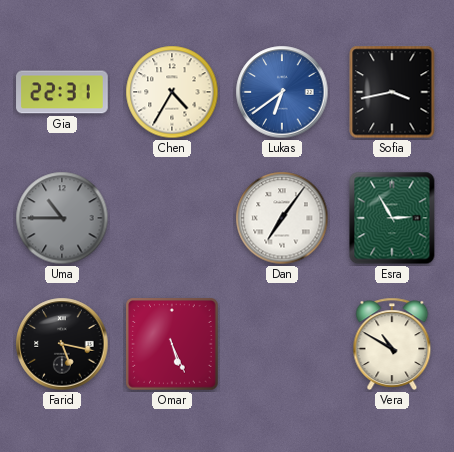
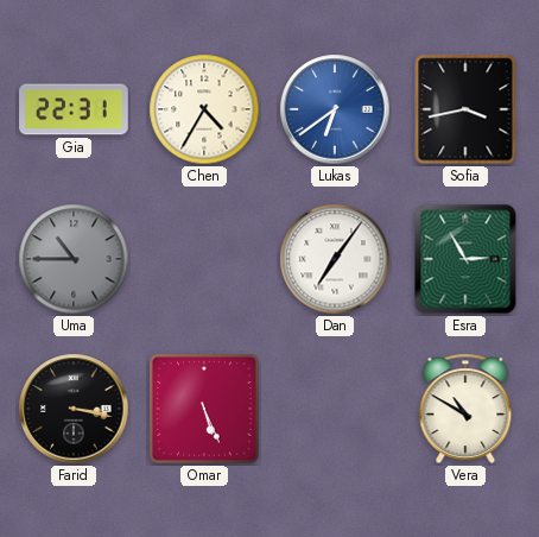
Farid: 5:17 -> 3:17
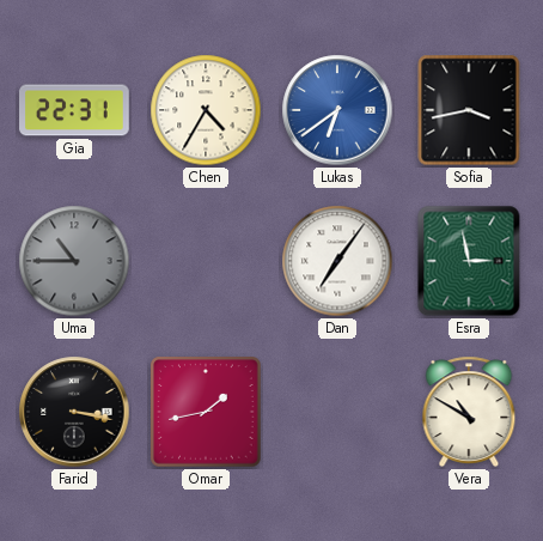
Esra: 2:55 -> 2:58
Omar: 5:26 -> 1:43
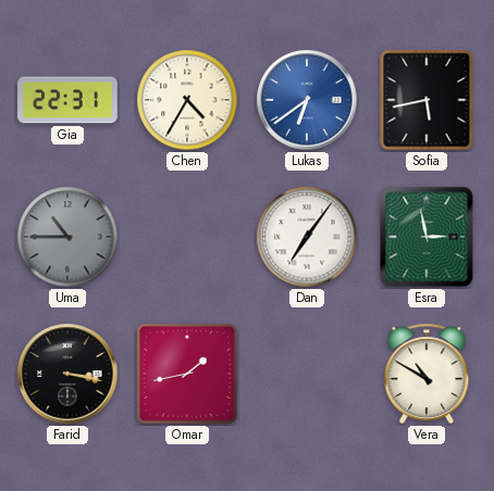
Sofia: 3:43 -> 5:43
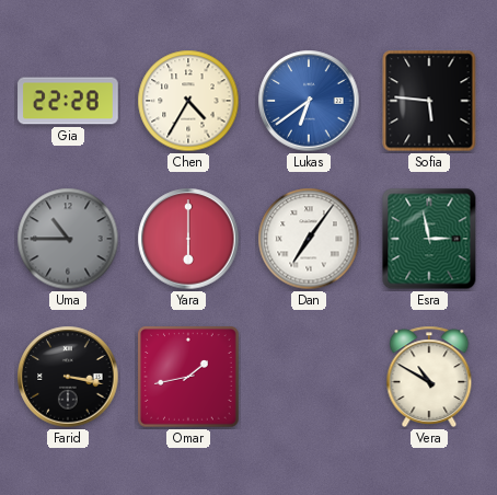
Gia: 22:31 -> 22:28
Sofia: 5:43 -> 5:46
Yara: none -> 6:00
